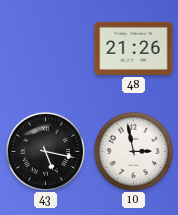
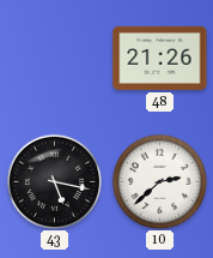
10: 2:58 -> 2:38
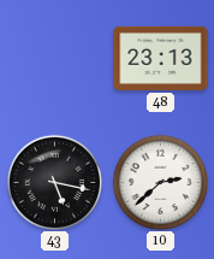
48: 21:26 -> 23:13
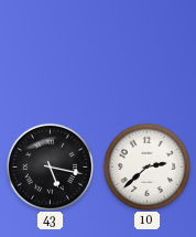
48: 23:13 -> none
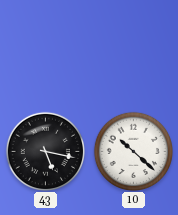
10: 2:38 -> 10:22
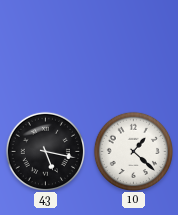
10: 10:22 -> 1:22
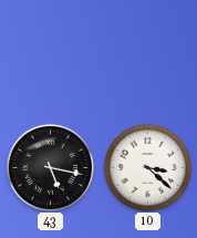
10: 1:22 -> 3:22
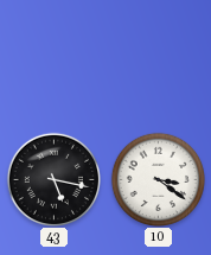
10: 3:22 -> 3:21
